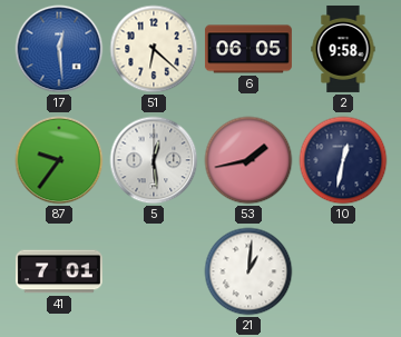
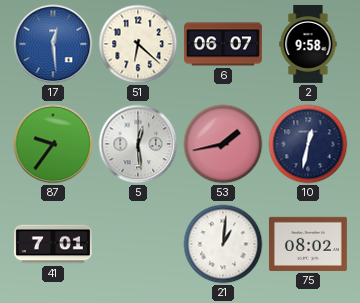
6: 06:05 -> 06:07
75: none -> 08:02
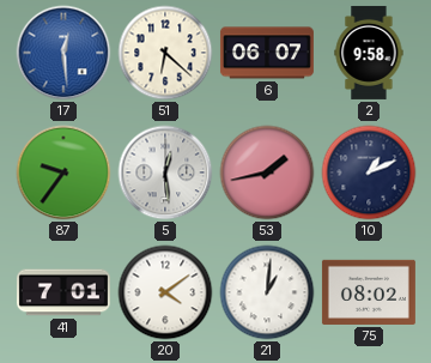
10: 12:32 -> 1:11
20: none -> 4:09
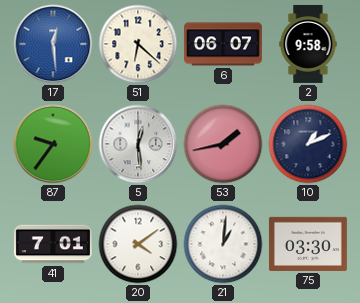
75: 08:02 -> 03:30
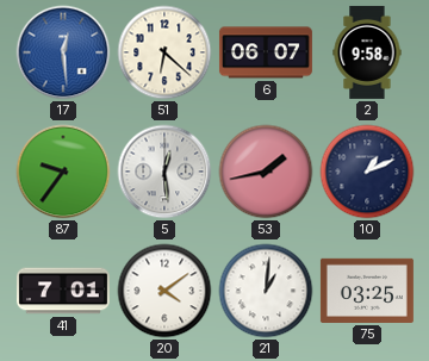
75: 03:30 -> 03:25
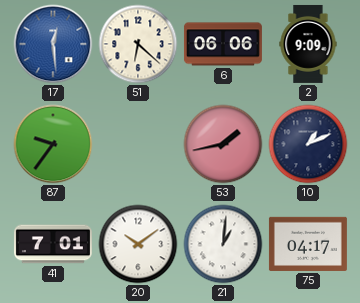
6: 06:07 -> 06:06
2: 9:58 -> 9:09
5: 12:29 -> none
20: 4:09 -> 10:09
75: 03:25 -> 04:17
